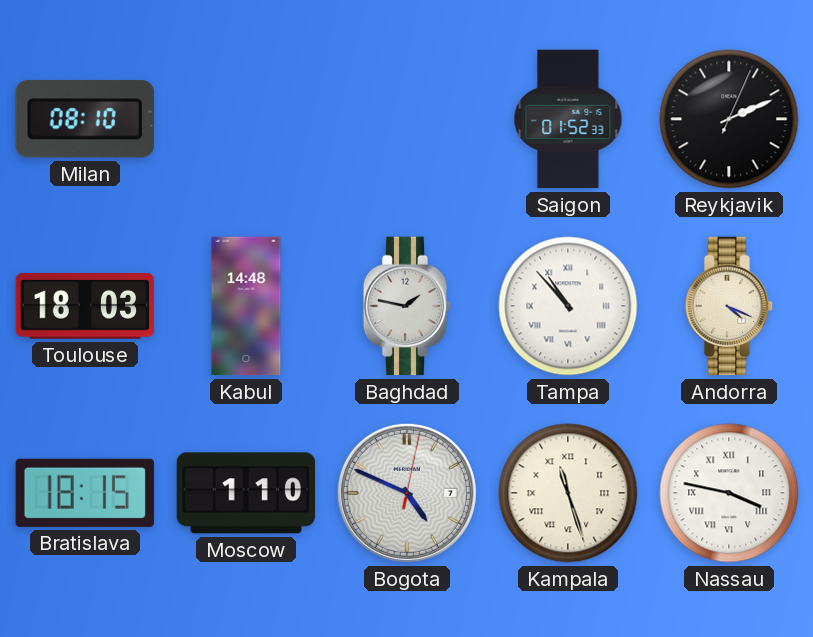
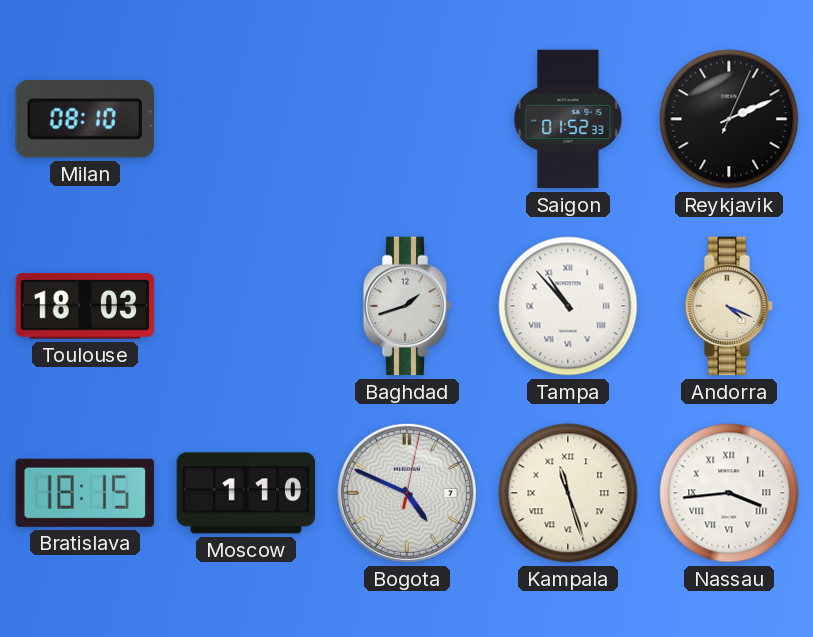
Kabul: 14:48 -> none
Baghdad: 1:47 -> 1:42
Nassau: 3:47 -> 3:44
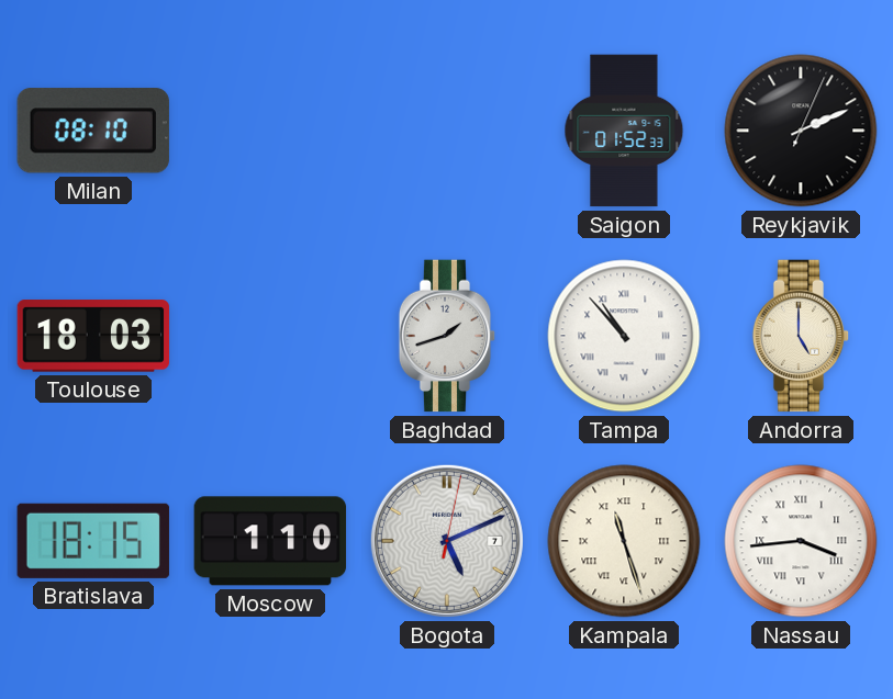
Andorra: 4:19 -> 5:00
Bogota: 4:49 -> 5:11
